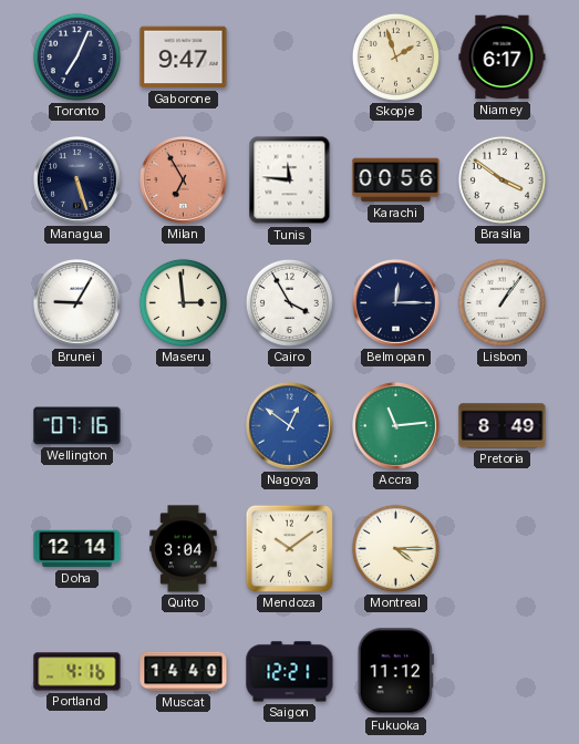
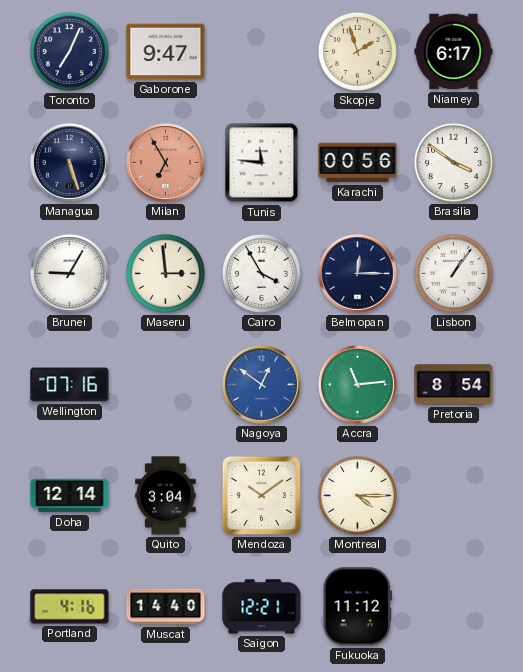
Pretoria: 8:49 -> 8:54
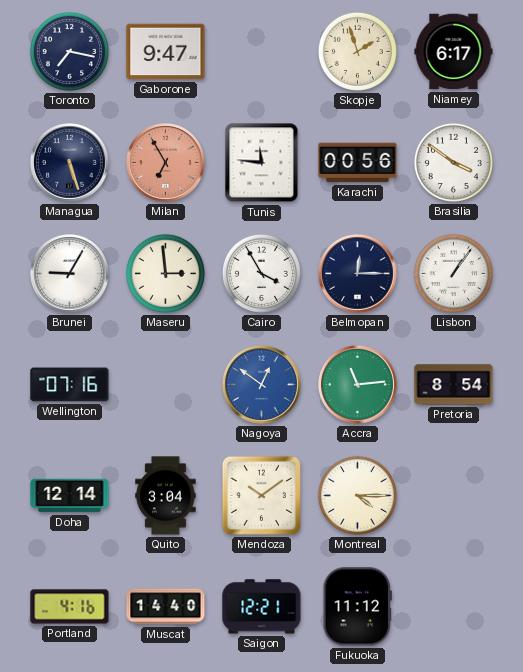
Toronto: 7:04 -> 7:17
